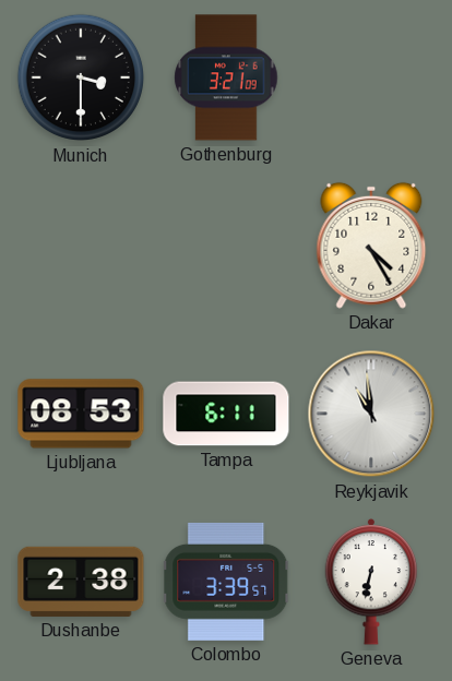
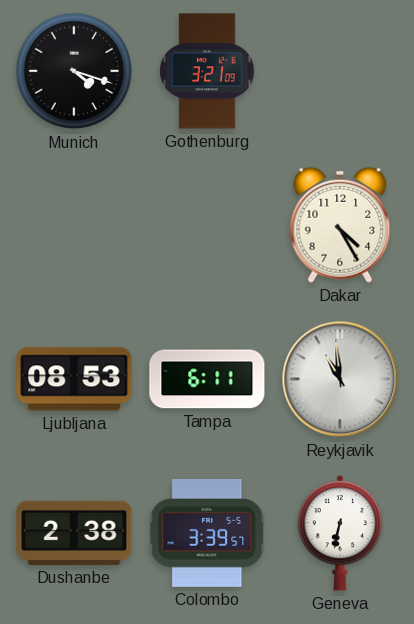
Munich: 3:30 -> 4:18
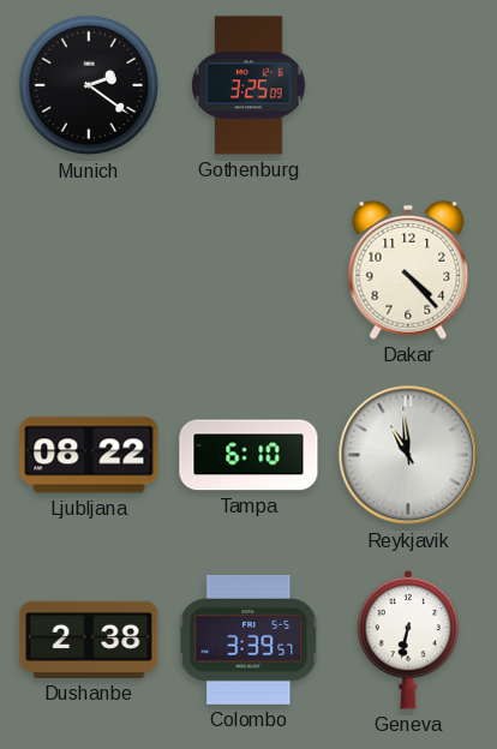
Munich: 4:18 -> 2:21
Gothenburg: 3:21 -> 3:25
Dakar: 4:25 -> 4:23
Ljubljana: 08:53 -> 08:22
Tampa: 6:11 -> 6:10
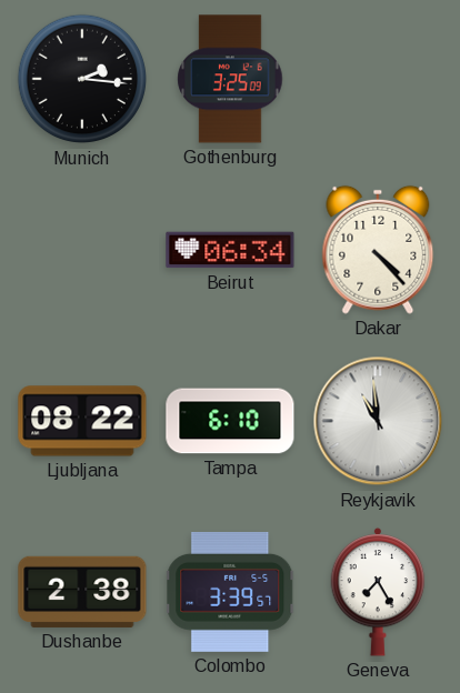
Munich: 2:21 -> 2:16
Beirut: none -> 06:34
Geneva: 6:32 -> 7:25
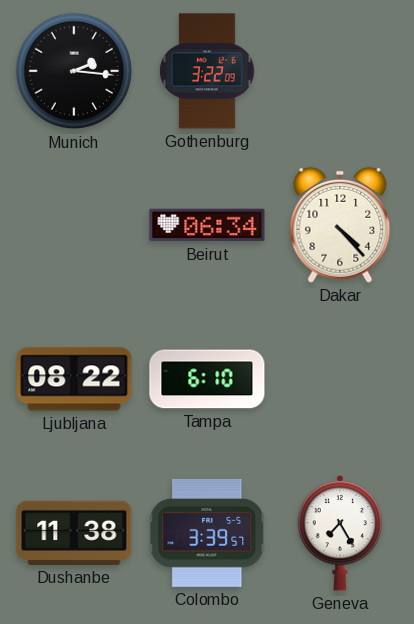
Gothenburg: 3:25 -> 3:22
Reykjavik: 10:59 -> none
Dushanbe: 2:38 -> 11:38
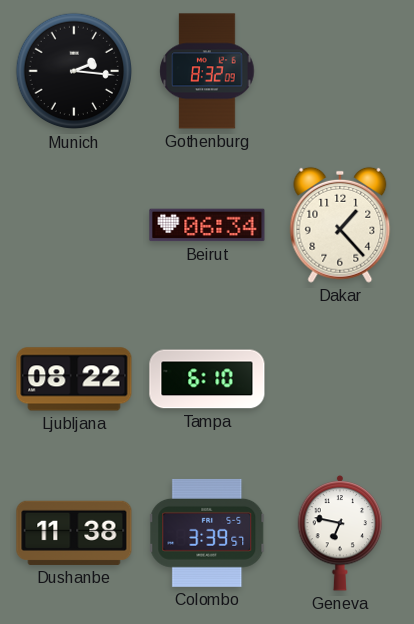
Gothenburg: 3:22 -> 8:32
Dakar: 4:23 -> 1:23
Geneva: 7:25 -> 6:47
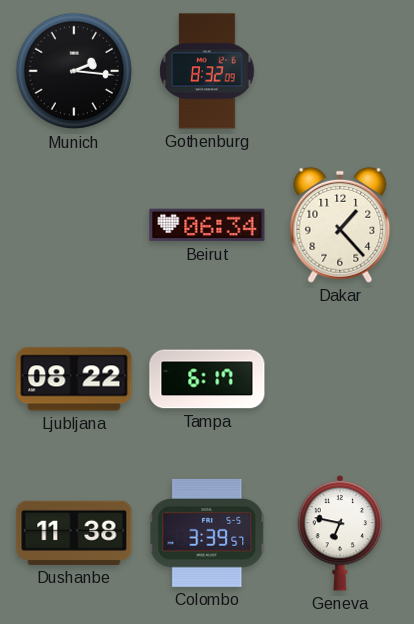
Tampa: 6:10 -> 6:17
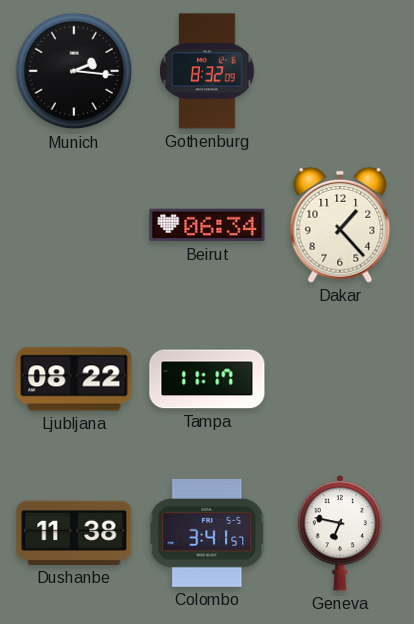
Tampa: 6:17 -> 11:17
Colombo: 3:39 -> 3:41
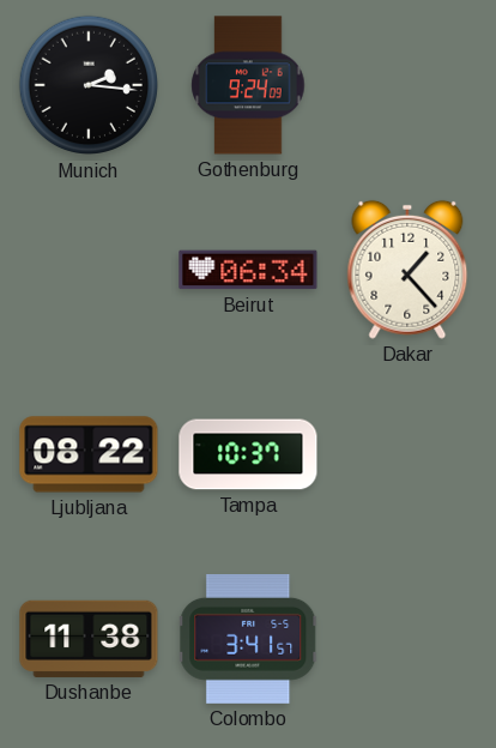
Gothenburg: 8:32 -> 9:24
Tampa: 11:17 -> 10:37
Geneva: 6:47 -> none
